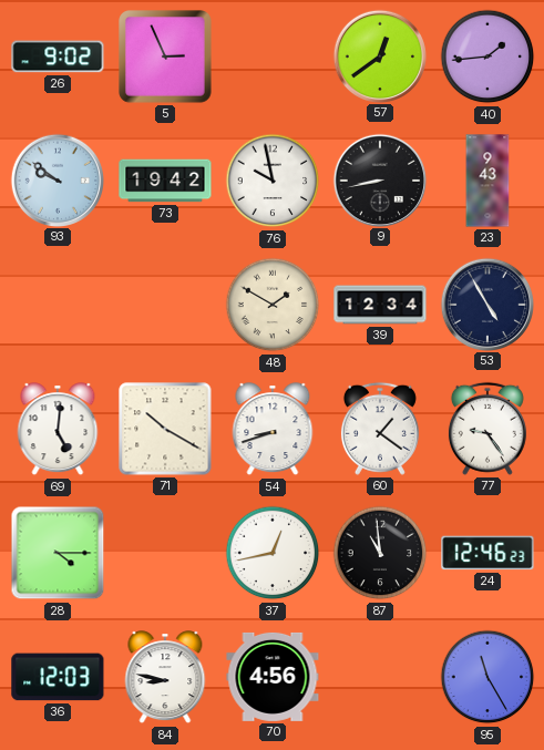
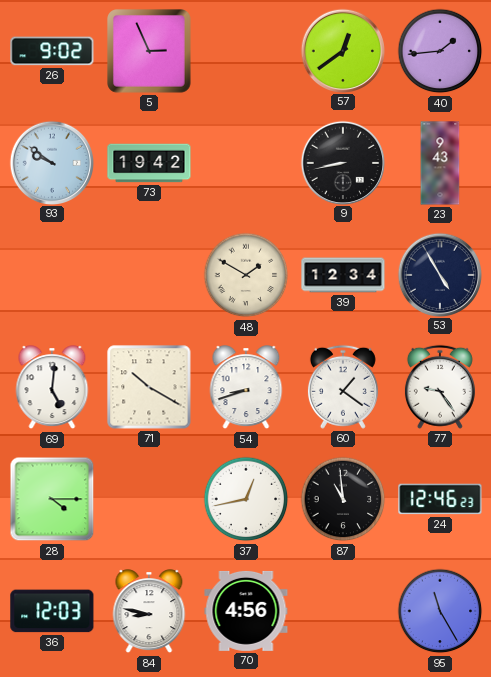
76: 9:58 -> none
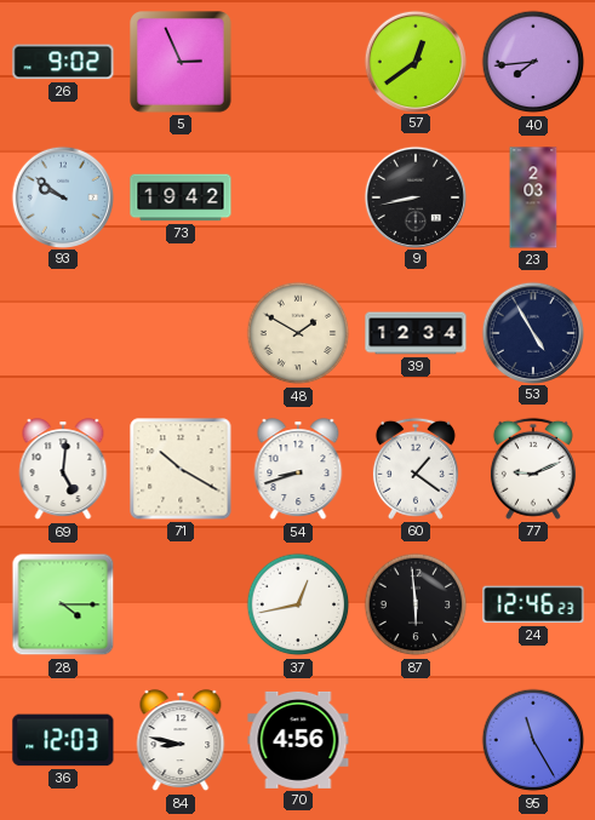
40: 1:44 -> 7:44
23: 9:43 -> 2:03
77: 9:24 -> 9:11
87: 10:59 -> 5:59
